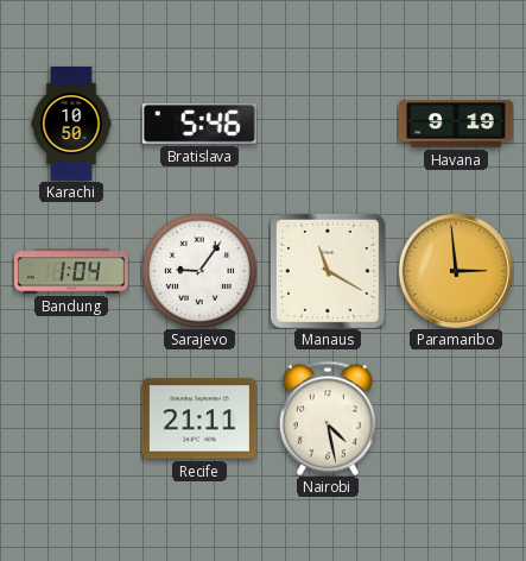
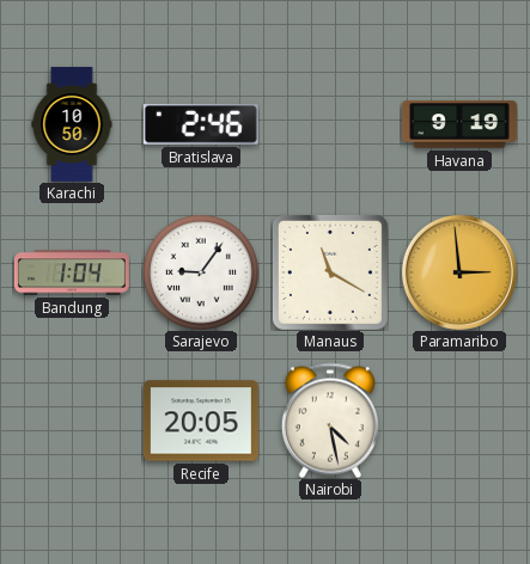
Bratislava: 5:46 -> 2:46
Recife: 21:11 -> 20:05
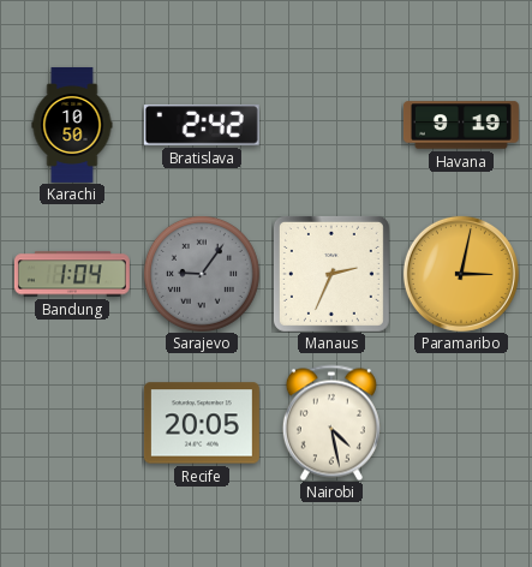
Bratislava: 2:46 -> 2:42
Sarajevo dial: white -> grey
Manaus: 11:20 -> 2:34
Paramaribo: 2:59 -> 3:02
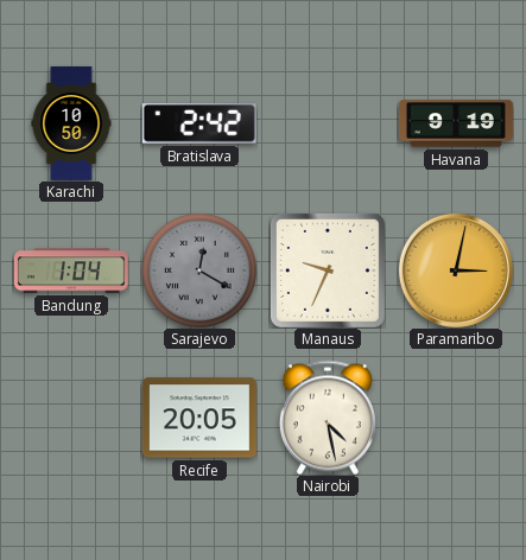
Sarajevo: 9:06 -> 12:20
Manaus: 2:34 -> 9:34
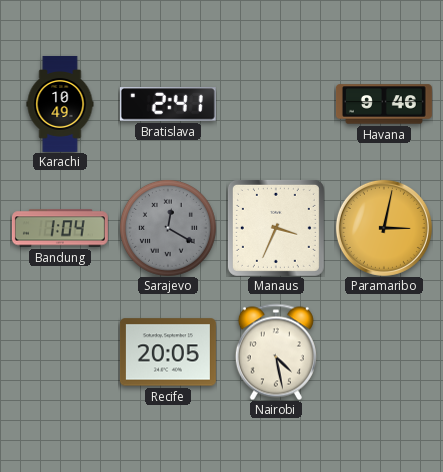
Karachi: 10:50 -> 10:49
Bratislava: 2:42 -> 2:41
Havana: 9:19 -> 9:46
Manaus: 9:34 -> 3:34
